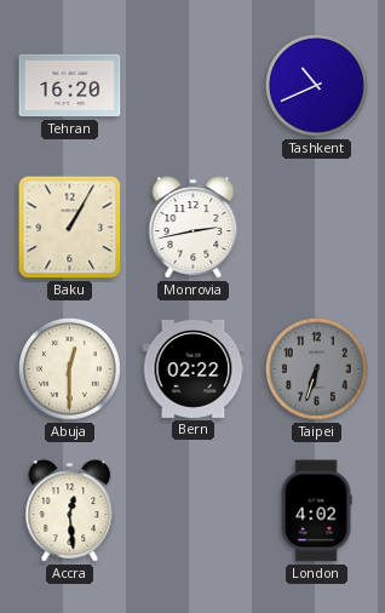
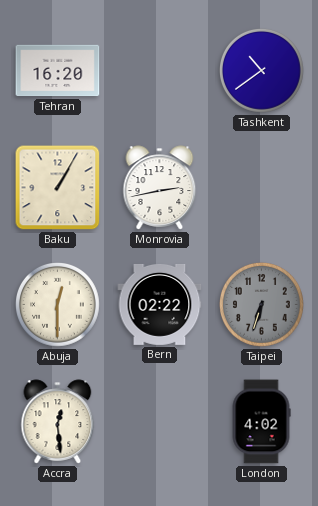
Tashkent: 10:41 -> 10:39
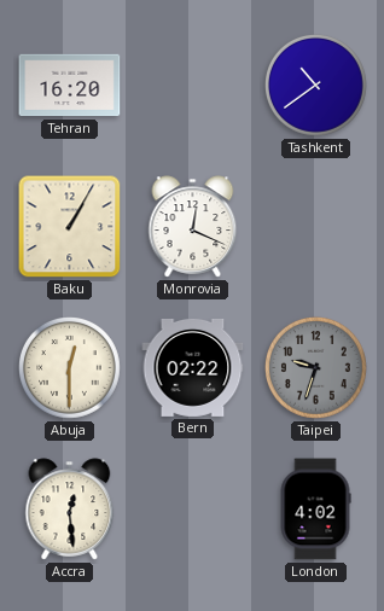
Monrovia: 2:43 -> 12:19
Taipei: 6:33 -> 9:33
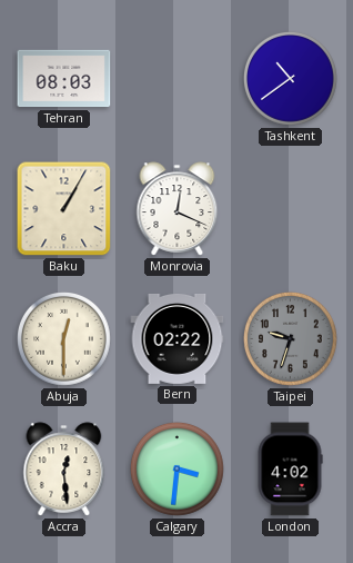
Tehran: 16:20 -> 08:03
Calgary: none -> 3:31
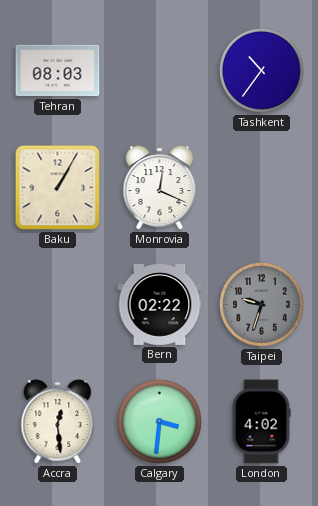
Tashkent: 10:39 -> 10:36
Abuja: 12:30 -> none
